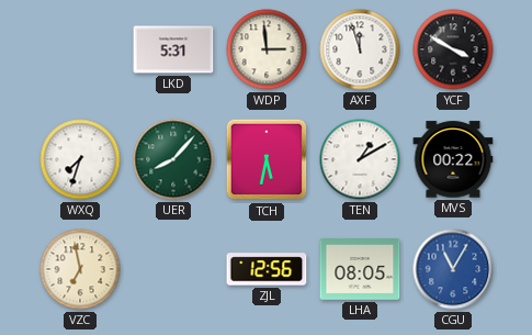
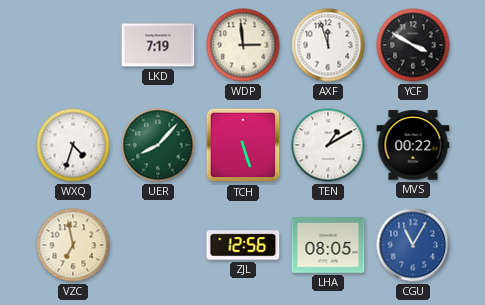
LKD: 5:31 -> 7:19
WXQ: 7:33 -> 4:33
TCH: 5:32 -> 5:27
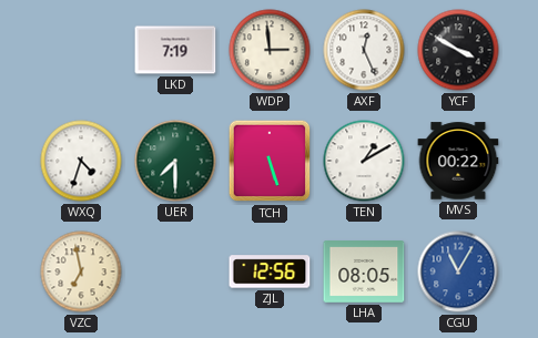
AXF: 11:57 -> 12:26
UER: 8:07 -> 7:30
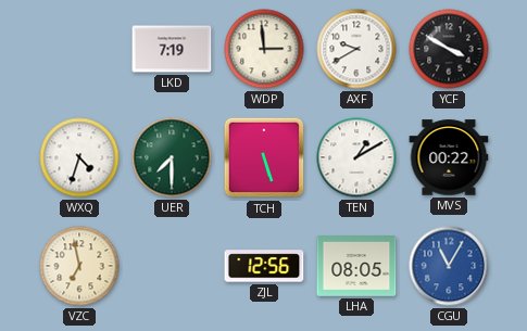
AXF: 12:26 -> 9:40
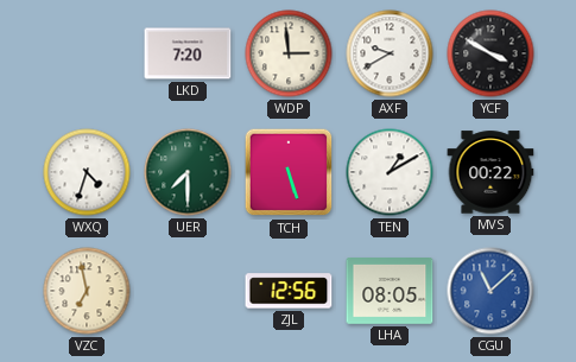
LKD: 7:19 -> 7:20
CGU: 11:05 -> 11:08
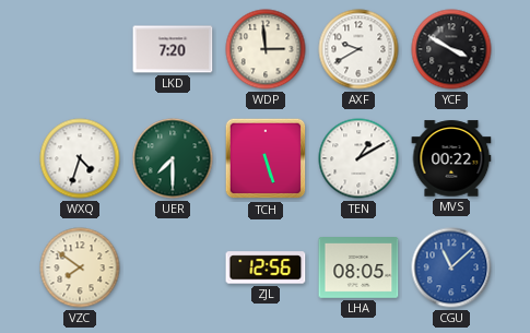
VZC: 6:58 -> 7:51
